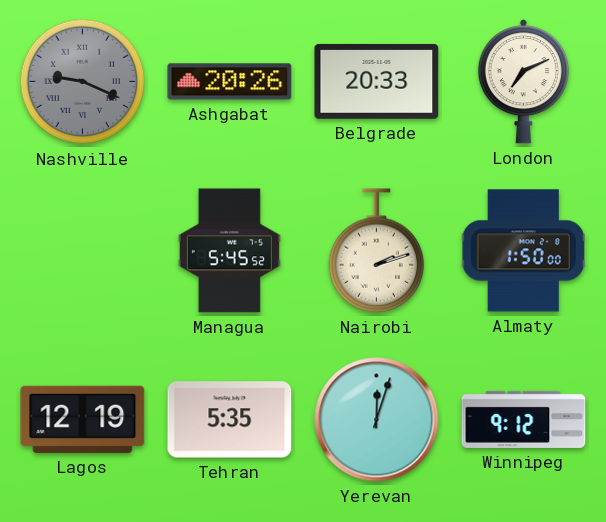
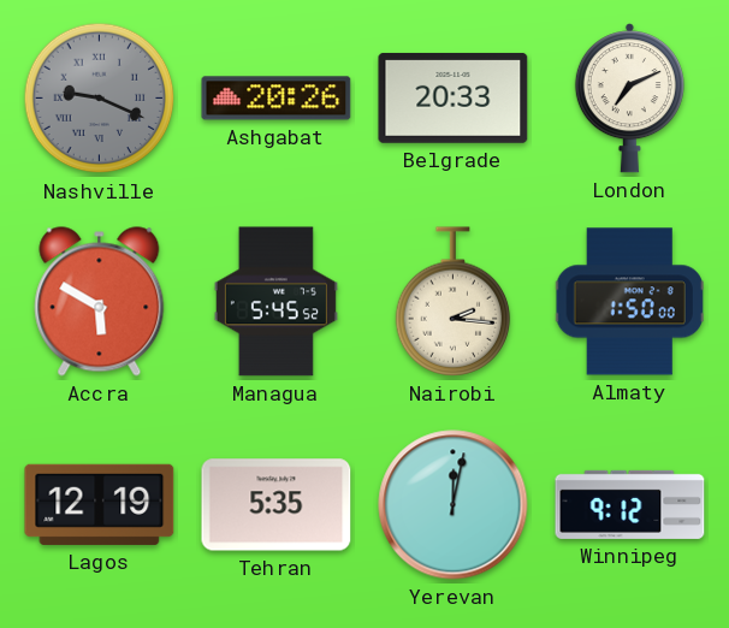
Accra: none -> 5:50
Nairobi: 2:12 -> 2:16
Yerevan: 12:03 -> 12:02
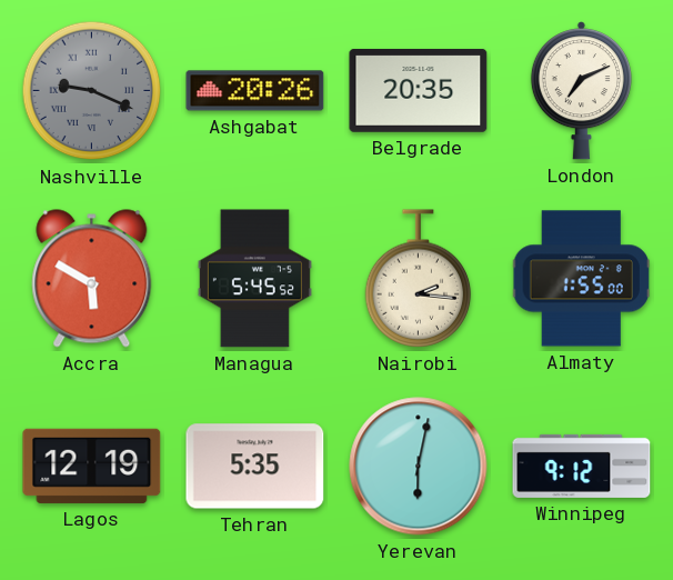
Belgrade: 20:33 -> 20:35
Almaty: 1:50 -> 1:55
Yerevan: 12:02 -> 6:02
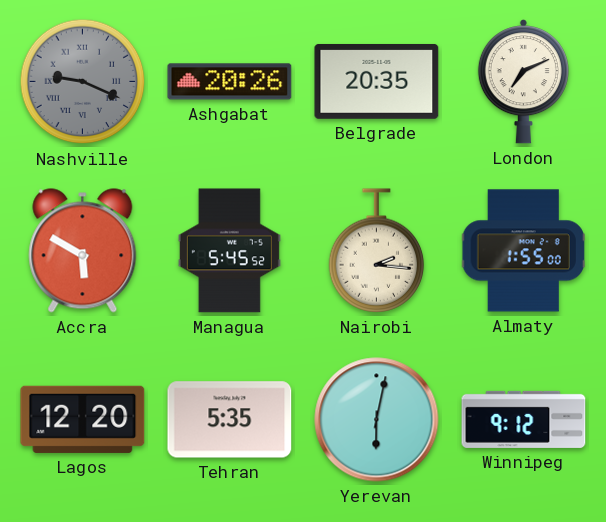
Lagos: 12:19 -> 12:20
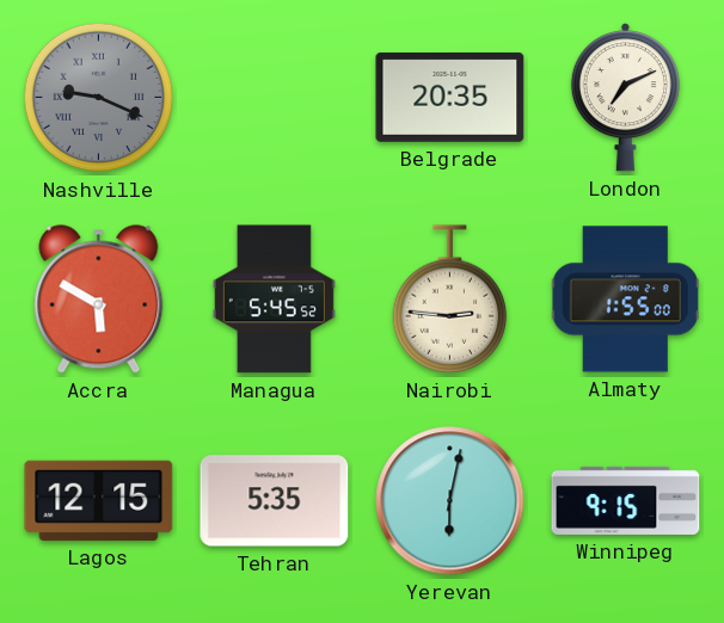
Ashgabat: 20:26 -> none
Nairobi: 2:16 -> 2:46
Lagos: 12:20 -> 12:15
Winnipeg: 9:12 -> 9:15
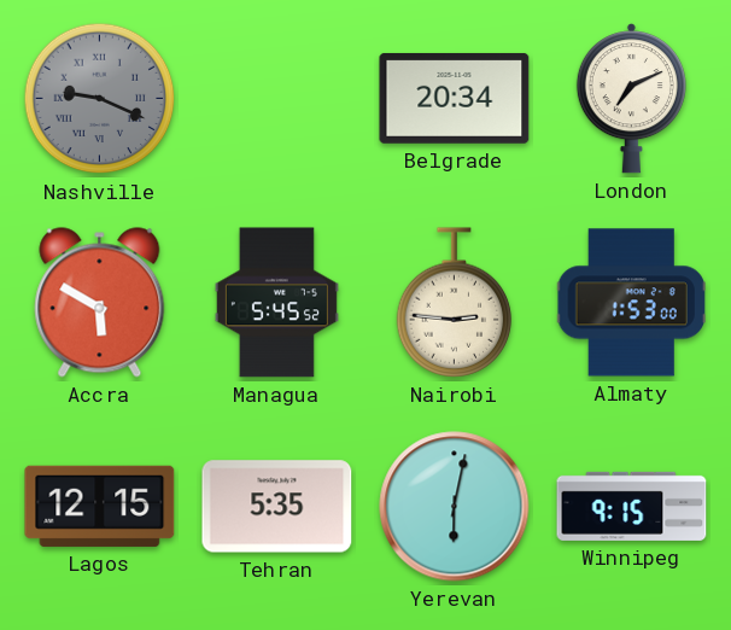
Belgrade: 20:35 -> 20:34
Almaty: 1:55 -> 1:53
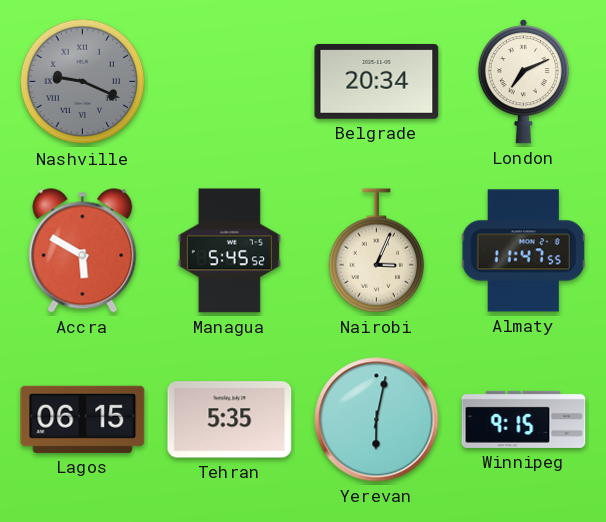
Nairobi: 2:46 -> 3:04
Almaty: 1:53 -> 11:47
Lagos: 12:15 -> 06:15
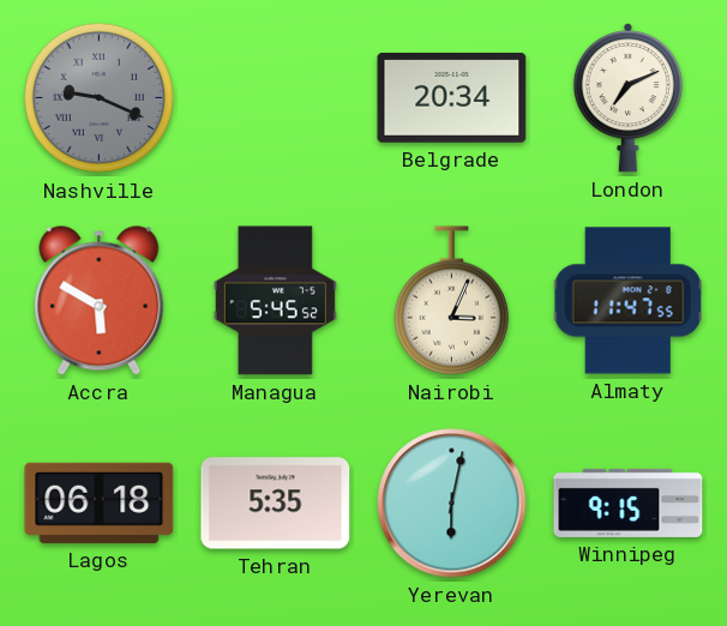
Lagos: 06:15 -> 06:18
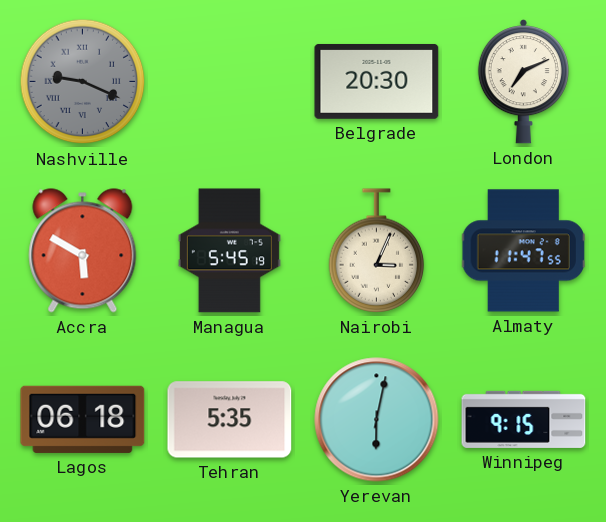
Belgrade: 20:34 -> 20:30
Managua: 5:45:52 -> 5:45:19
